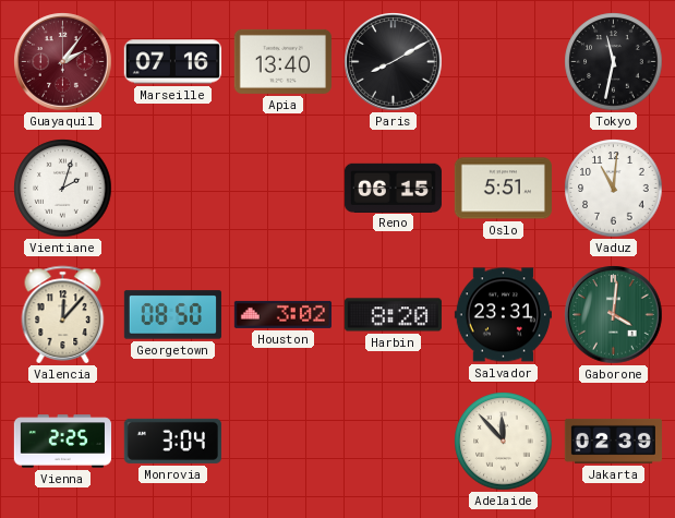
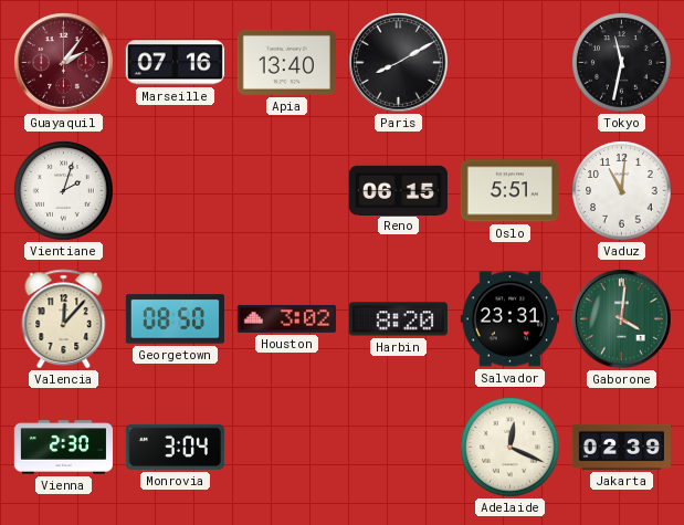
Vienna: 2:25 -> 2:30
Adelaide: 11:53 -> 12:19
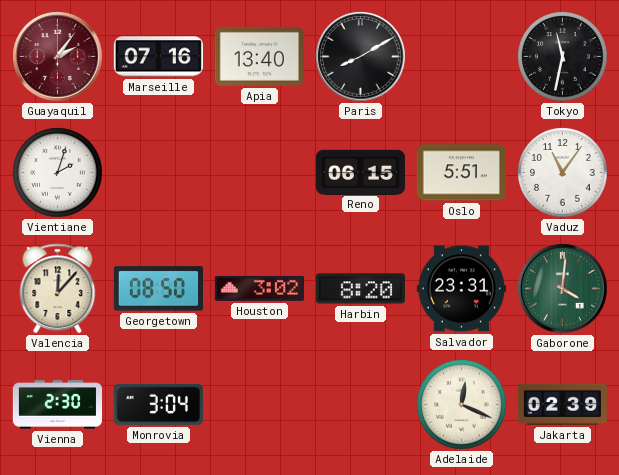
Vaduz: 11:01 -> 11:06
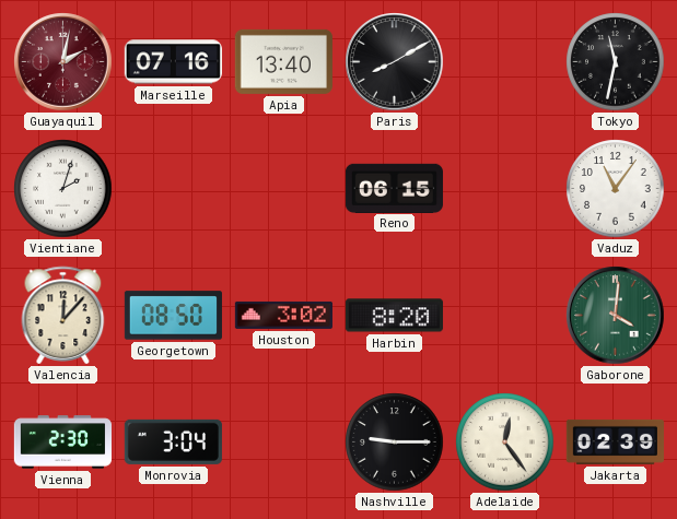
Guayaquil: 2:06 -> 2:02
Oslo: 5:51 -> none
Salvador: 23:31 -> none
Nashville: none -> 9:15
Adelaide: 12:19 -> 12:24
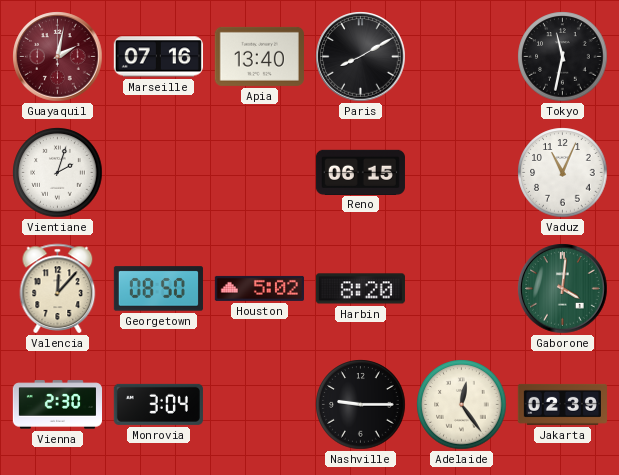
Vaduz: 11:06 -> 11:04
Houston: 3:02 -> 5:02
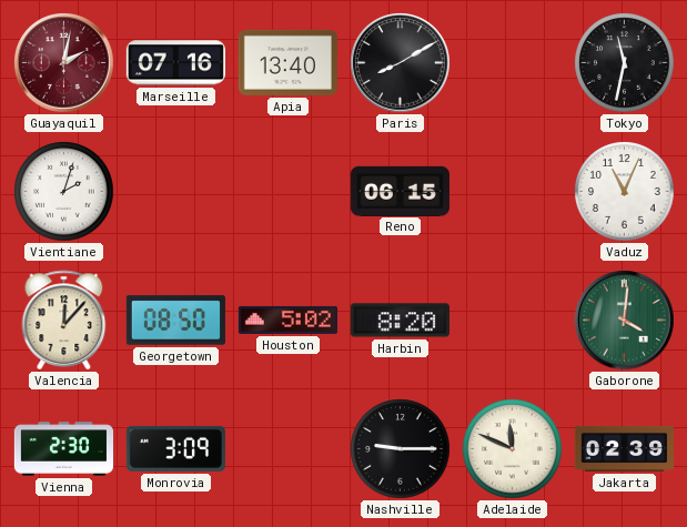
Monrovia: 3:04 -> 3:09
Adelaide: 12:24 -> 11:49
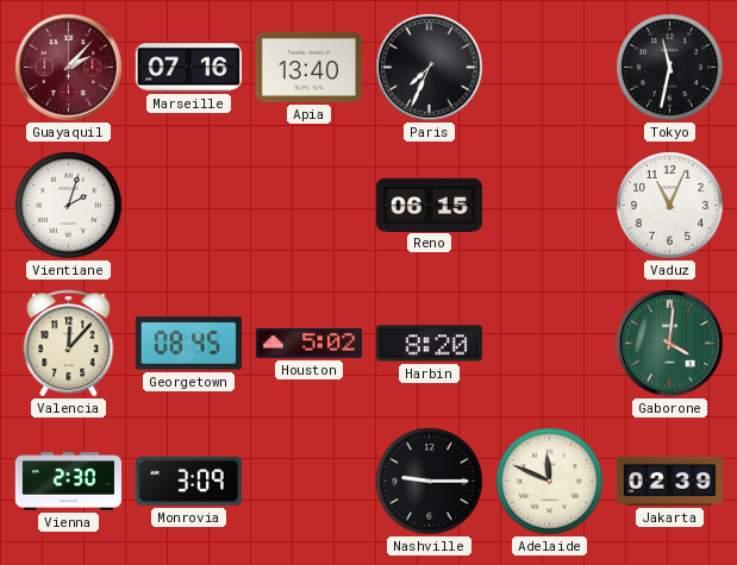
Guayaquil: 2:02 -> 2:07
Paris: 8:10 -> 7:34
Georgetown: 08:50 -> 08:45
